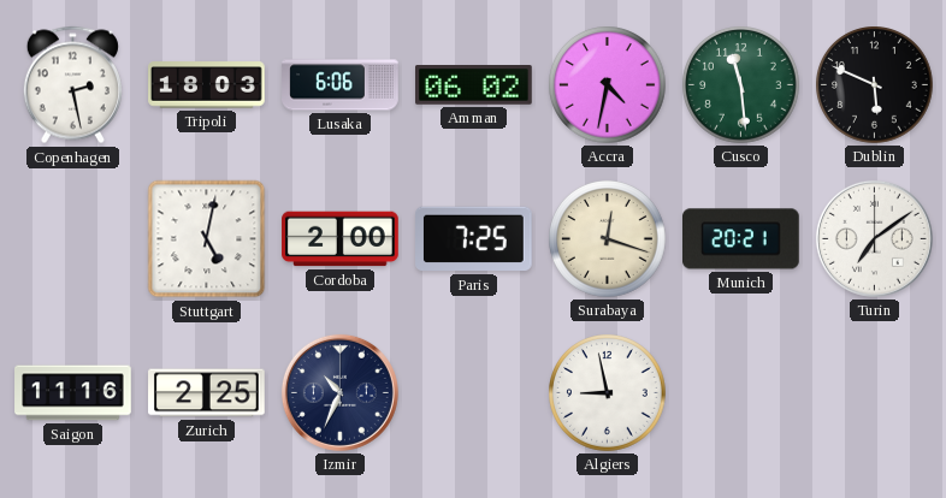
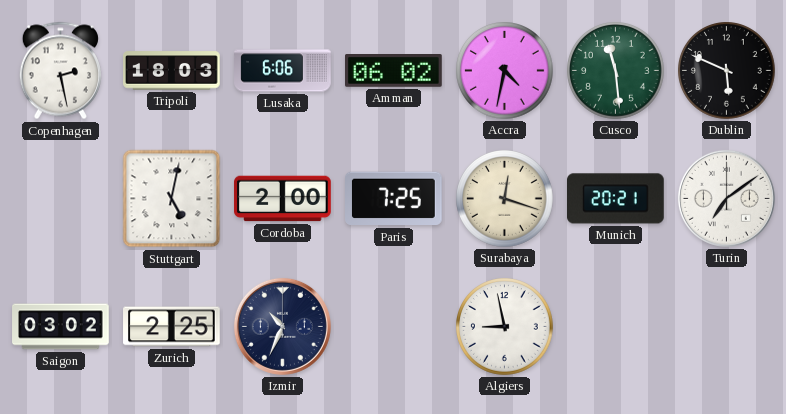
Saigon: 11:16 -> 03:02
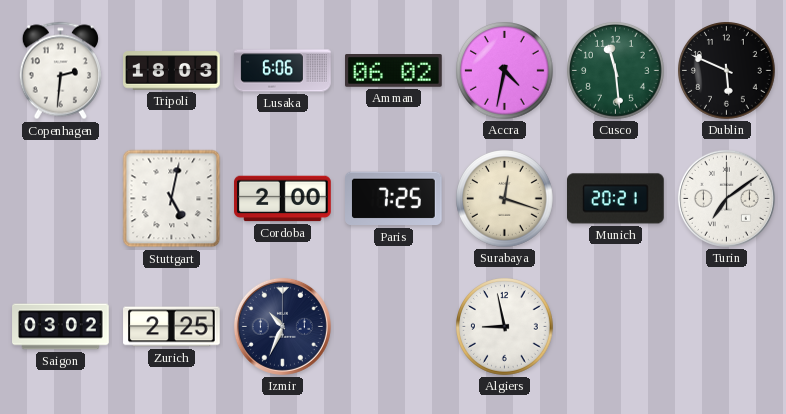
Copenhagen: 2:28 -> 2:31
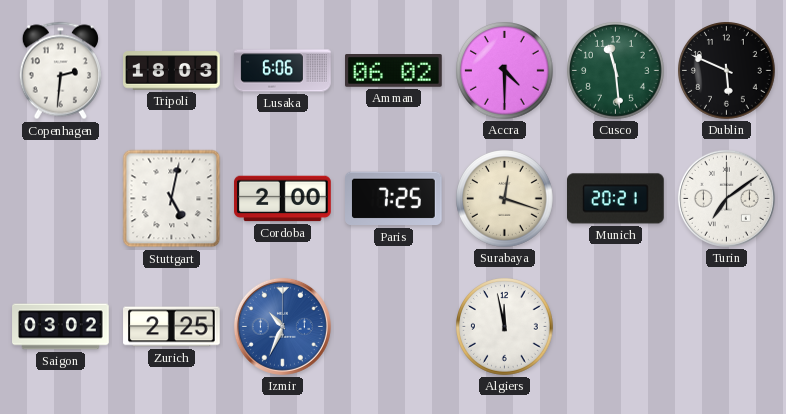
Accra: 4:32 -> 4:30
Izmir dial: navy -> blue
Algiers: 8:58 -> 11:58
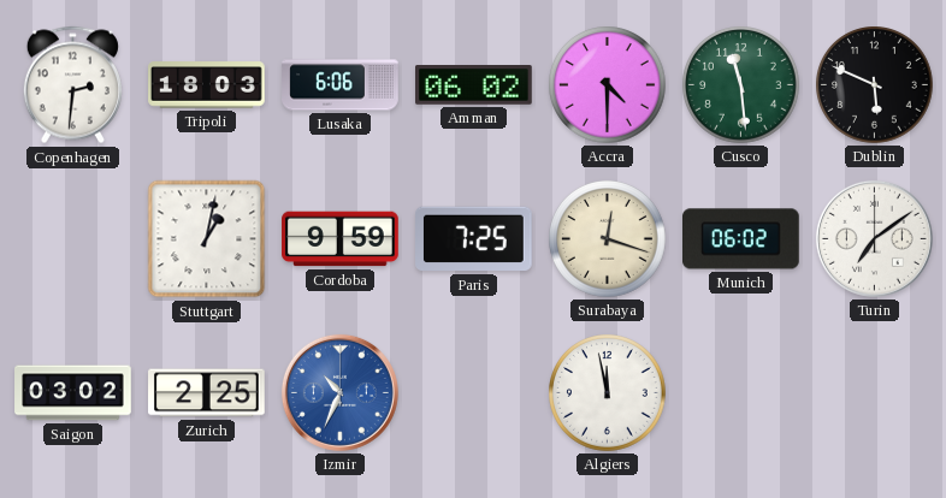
Stuttgart: 5:02 -> 1:02
Cordoba: 2:00 -> 9:59
Munich: 20:21 -> 06:02
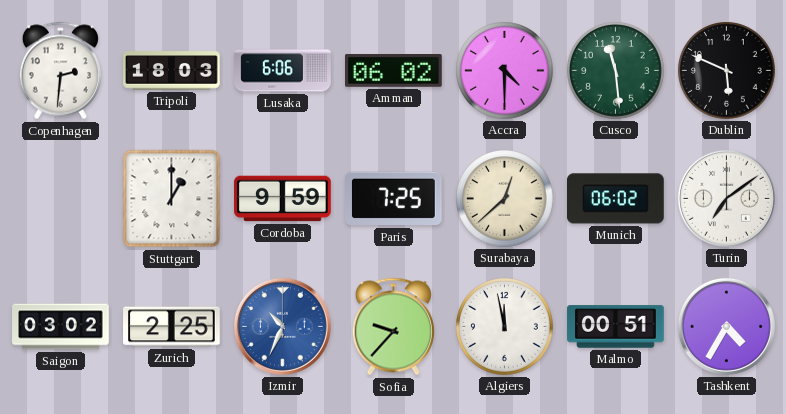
Stuttgart: 1:02 -> 1:00
Surabaya: 12:18 -> 12:38
Sofia: none -> 9:37
Malmo: none -> 00:51
Tashkent: none -> 4:35
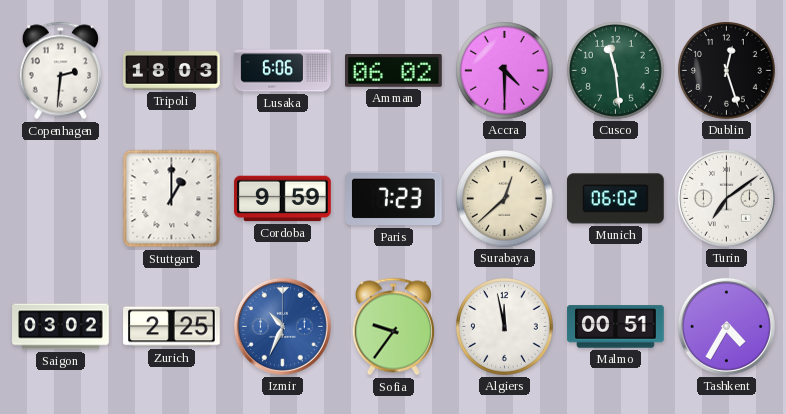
Dublin: 5:49 -> 12:27
Paris: 7:25 -> 7:23
Sofia: 9:37 -> 9:36
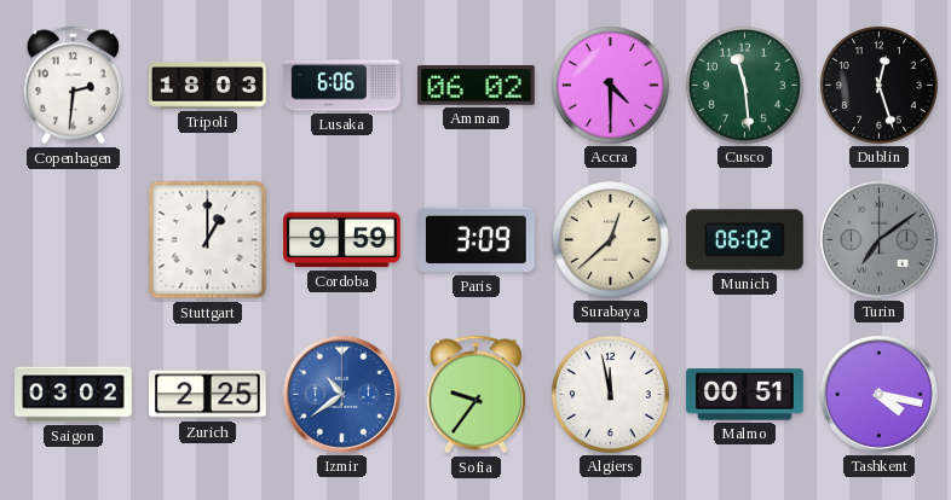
Paris: 7:23 -> 3:09
Turin dial: white -> grey
Izmir: 10:34 -> 10:39
Tashkent: 4:35 -> 4:17
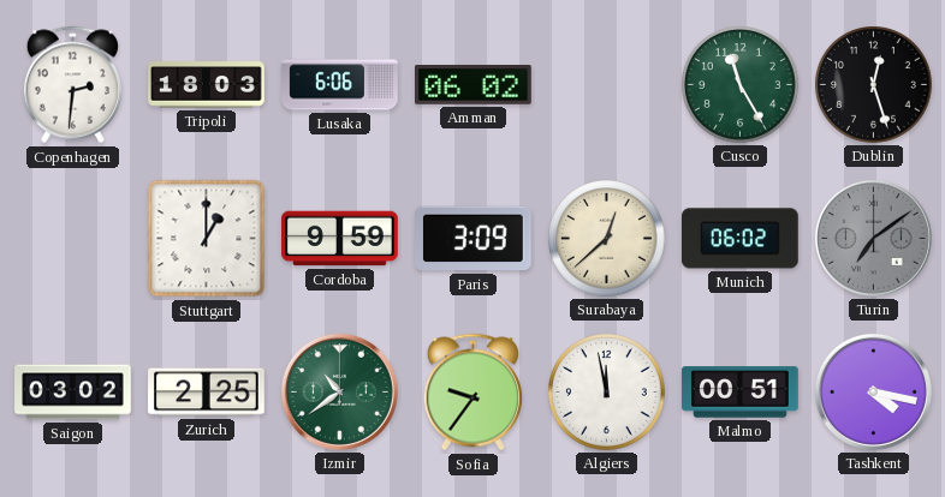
Accra: 4:30 -> none
Cusco: 11:29 -> 11:25
Izmir dial: blue -> green
